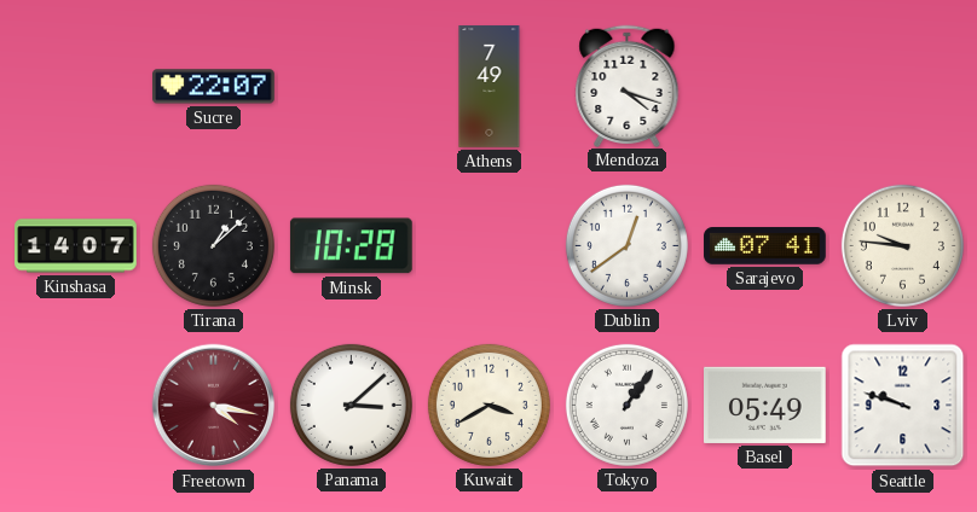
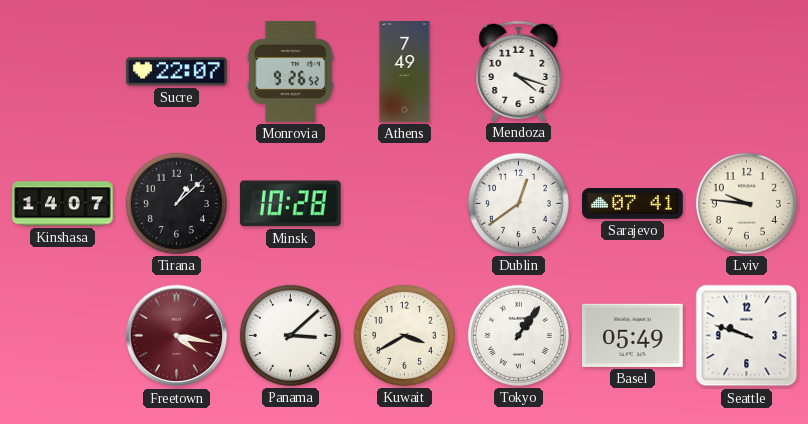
Monrovia: none -> 9:26
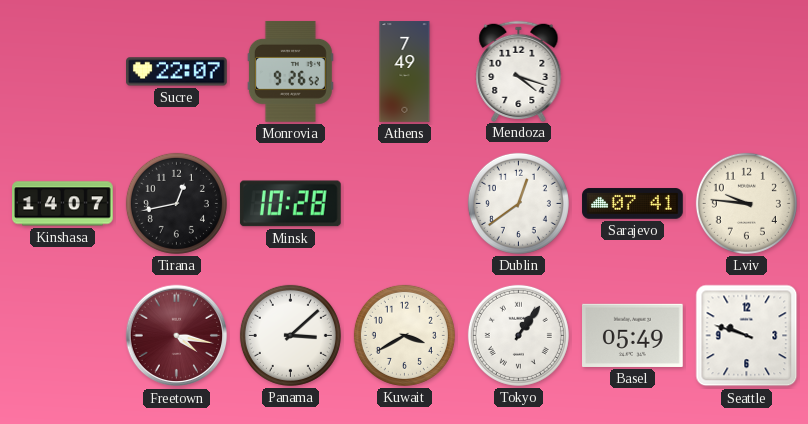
Tirana: 1:08 -> 12:43
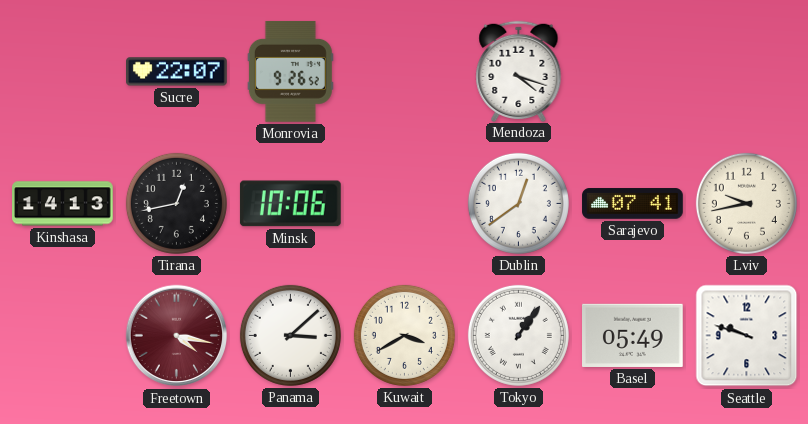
Athens: 7:49 -> none
Kinshasa: 14:07 -> 14:13
Minsk: 10:28 -> 10:06
Lviv: 9:46 -> 9:43
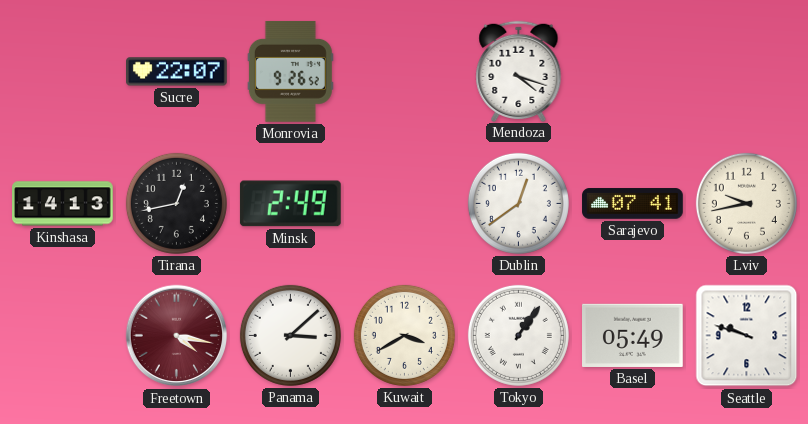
Minsk: 10:06 -> 2:49
